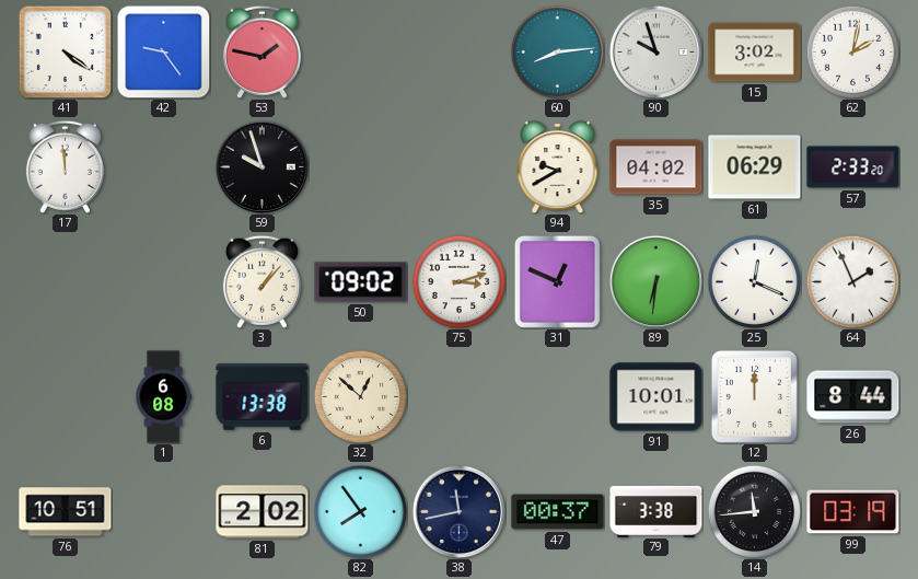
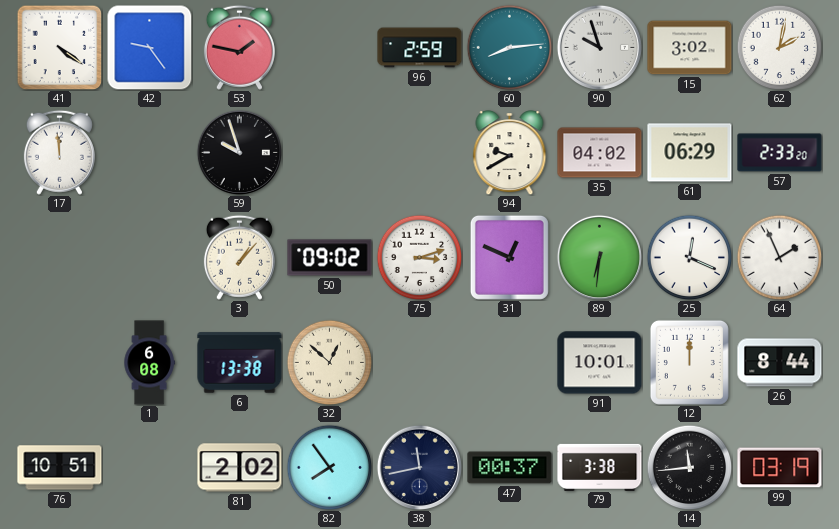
96: none -> 2:59
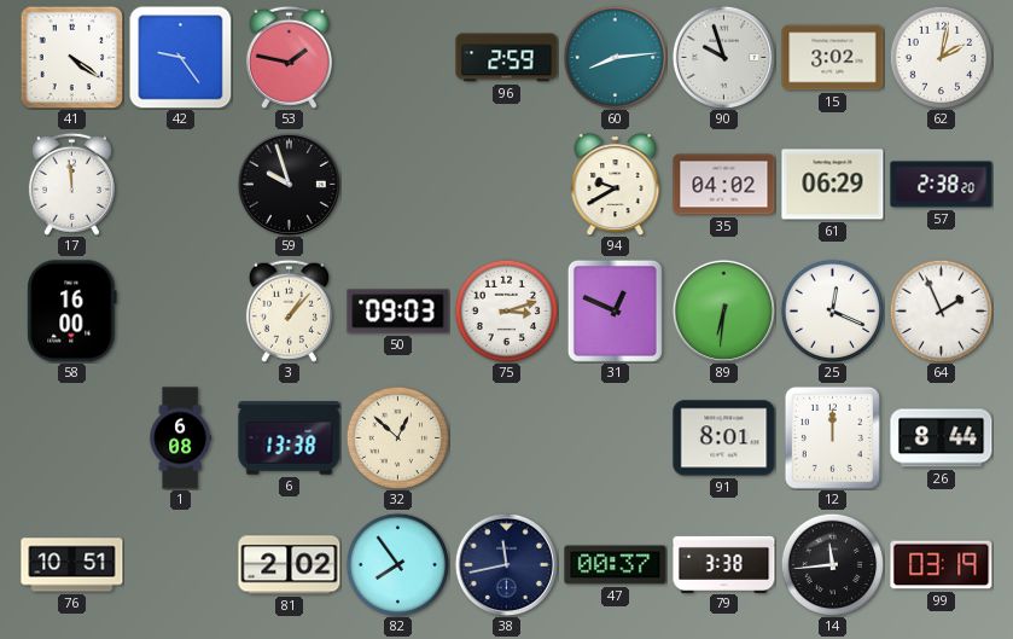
57: 2:33 -> 2:38
58: none -> 16:00
50: 09:02 -> 09:03
91: 10:01 -> 8:01
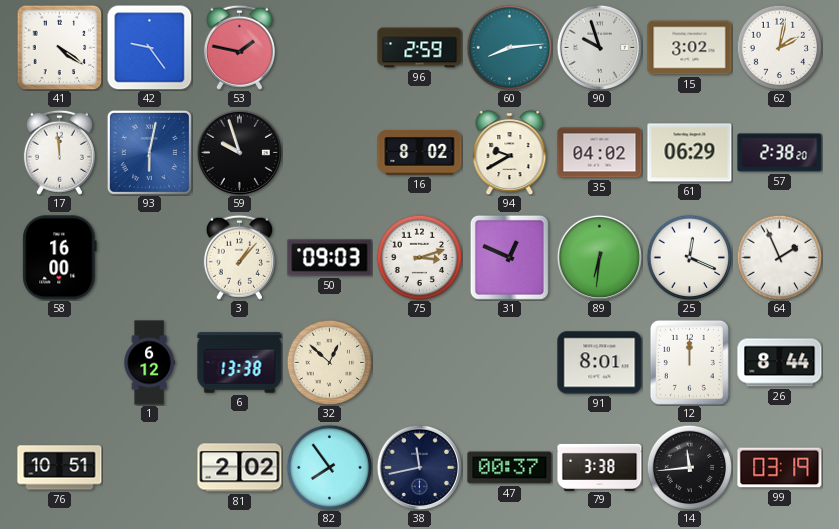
93: none -> 6:02
16: none -> 8:02
1: 6:08 -> 6:12
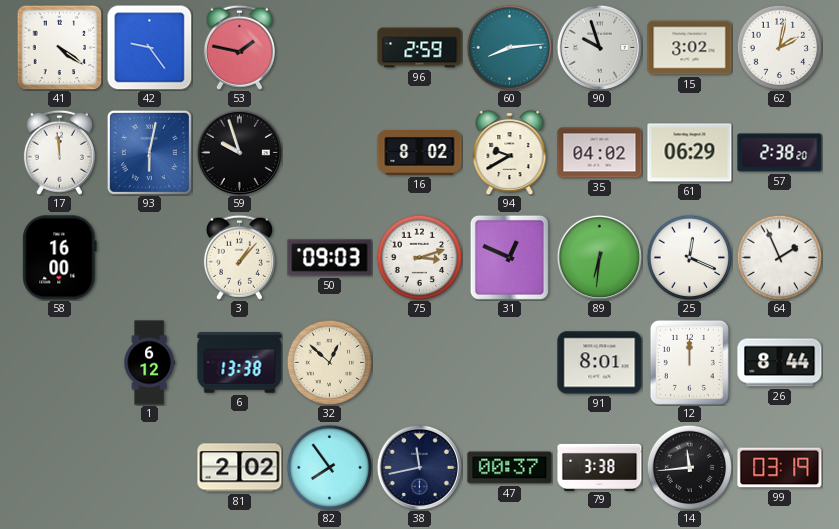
76: 10:51 -> none
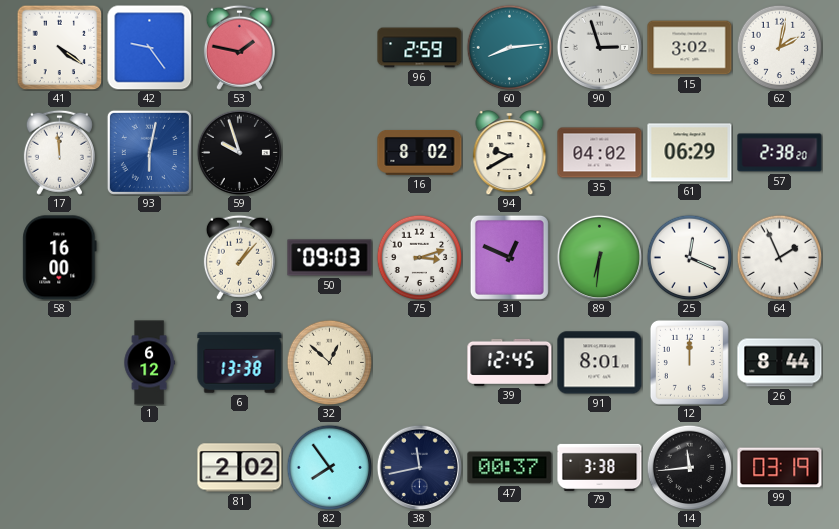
90: 9:57 -> 2:57
39: none -> 12:45
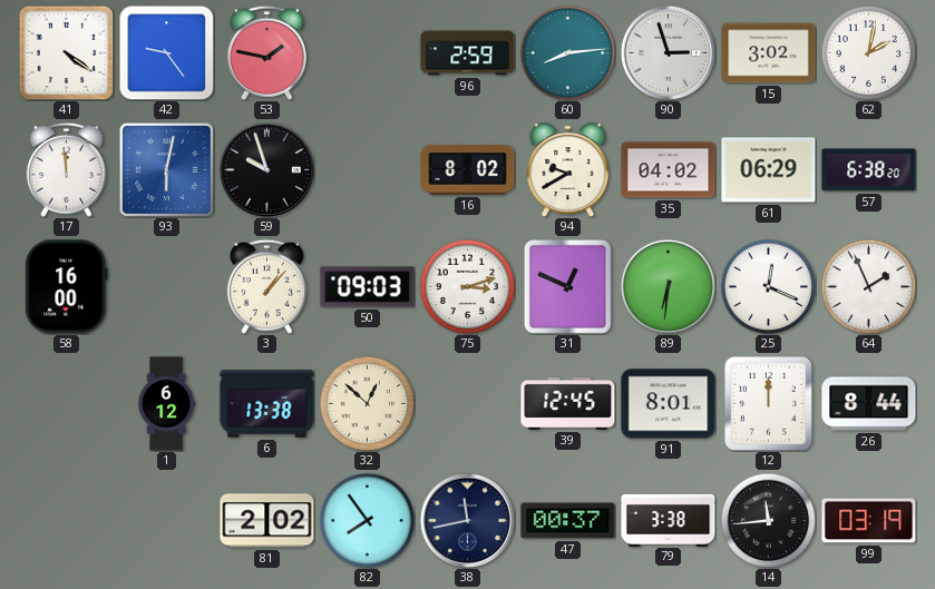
57: 2:38 -> 6:38
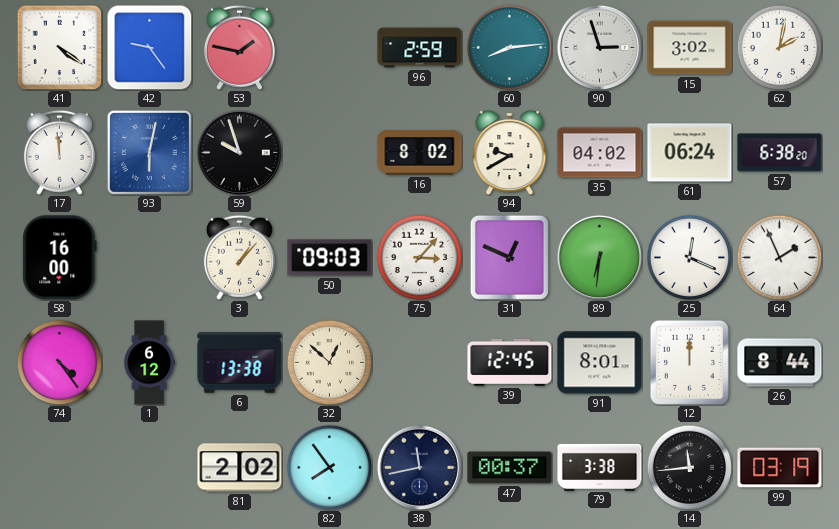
61: 06:29 -> 06:24
75: 3:12 -> 3:07
74: none -> 4:24
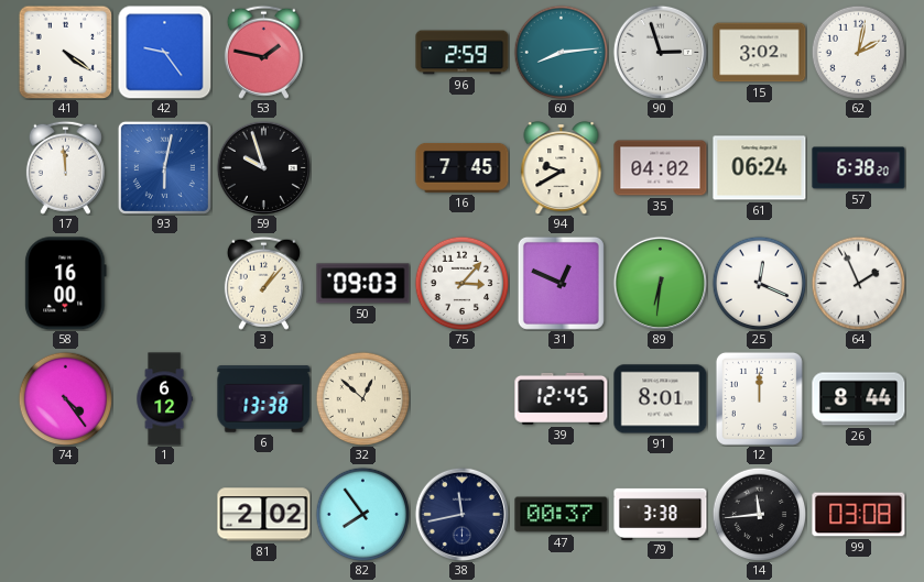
16: 8:02 -> 7:45
99: 03:19 -> 03:08
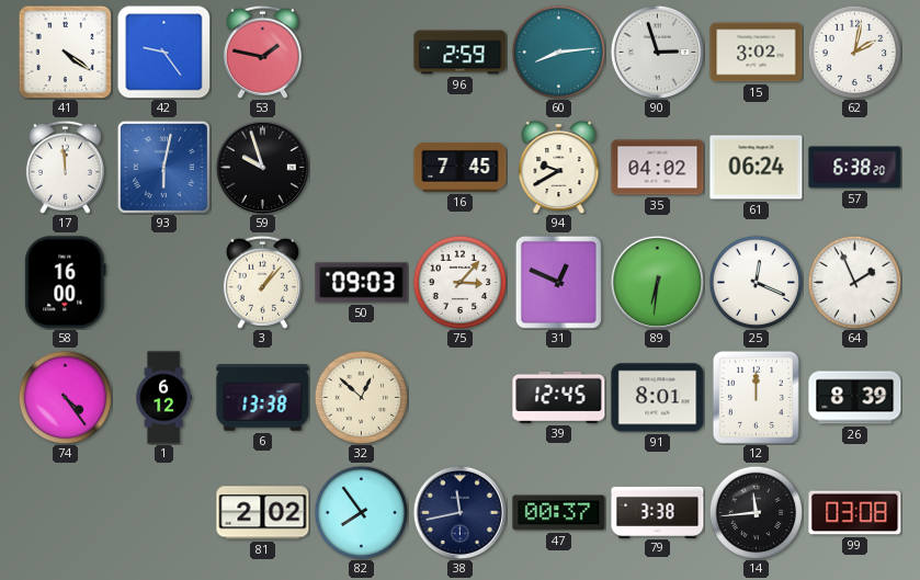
26: 8:44 -> 8:39
